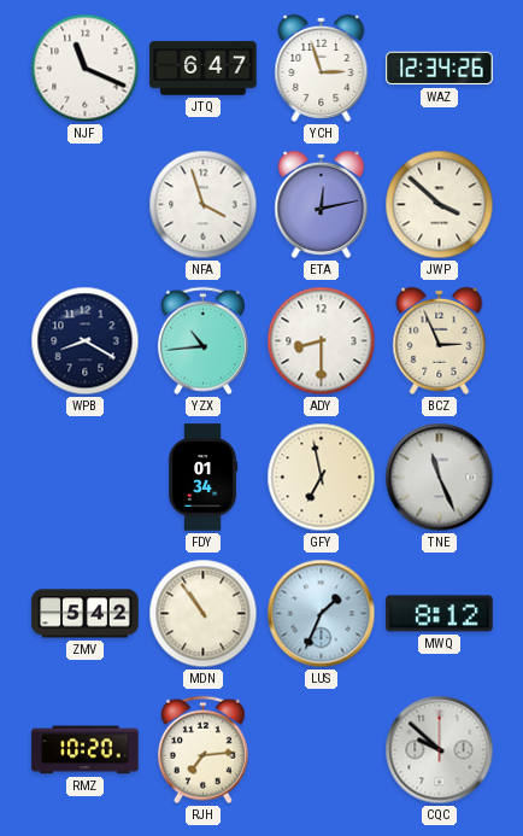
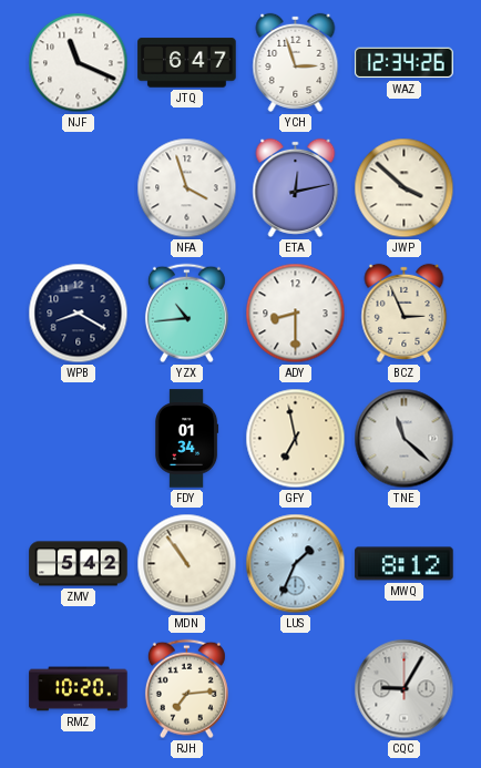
TNE: 11:26 -> 11:22
CQC: 9:52 -> 9:05
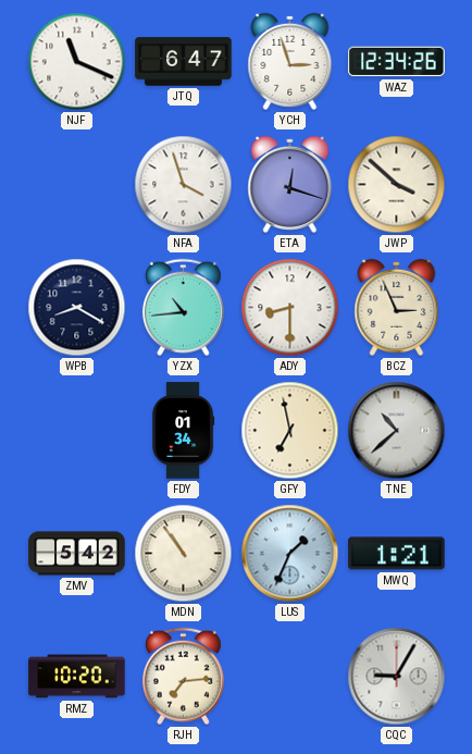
ETA: 12:13 -> 12:18
TNE: 11:22 -> 10:38
MWQ: 8:12 -> 1:21
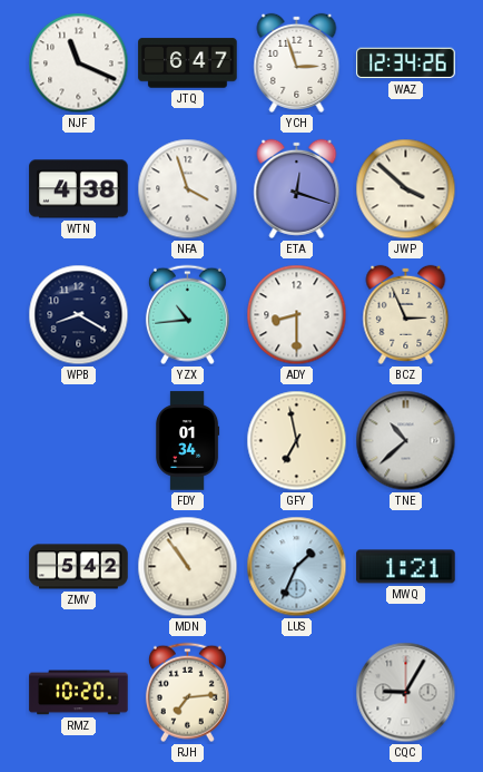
WTN: none -> 4:38
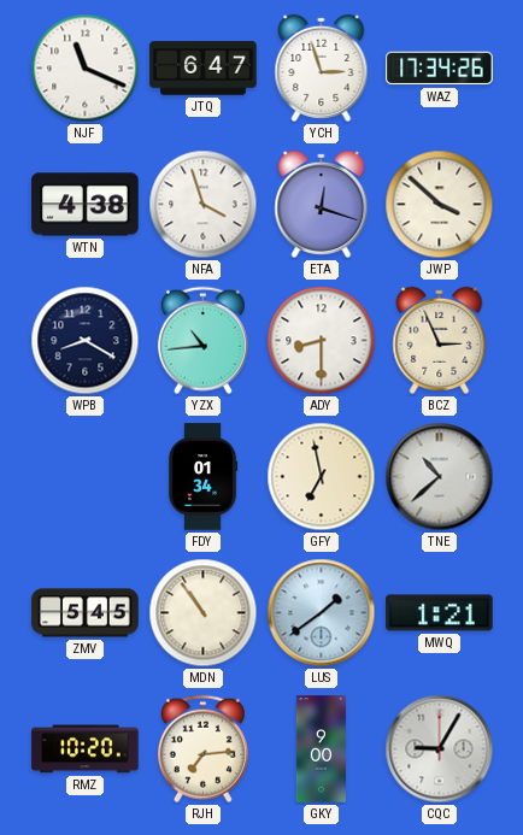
WAZ: 12:34 -> 17:34
ZMV: 5:42 -> 5:45
LUS: 1:34 -> 1:39
GKY: none -> 9:00
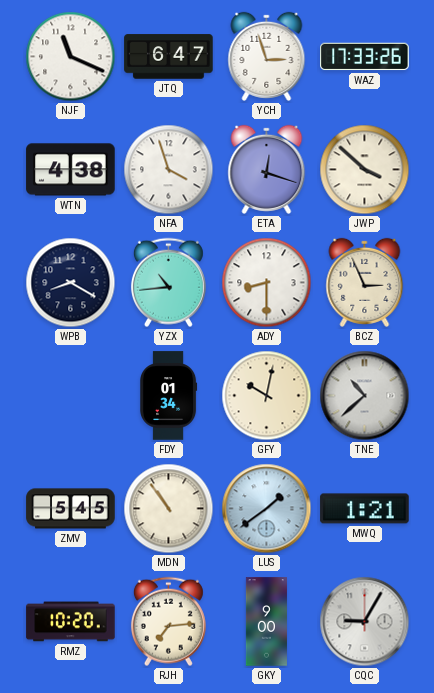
WAZ: 17:34 -> 17:33
GFY: 6:58 -> 10:02
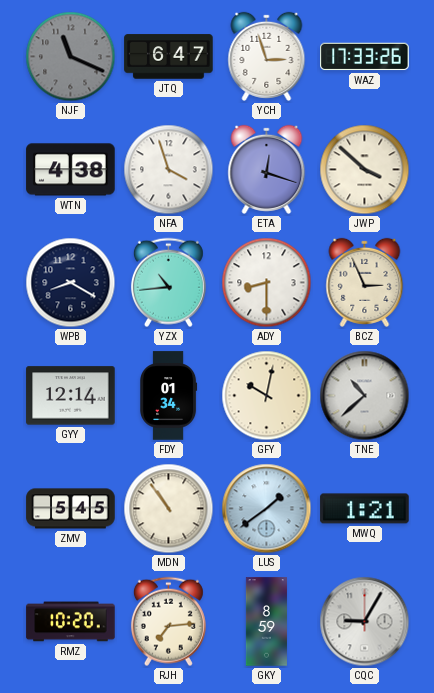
NJF dial: white -> grey
GYY: none -> 12:14
GKY: 9:00 -> 8:59
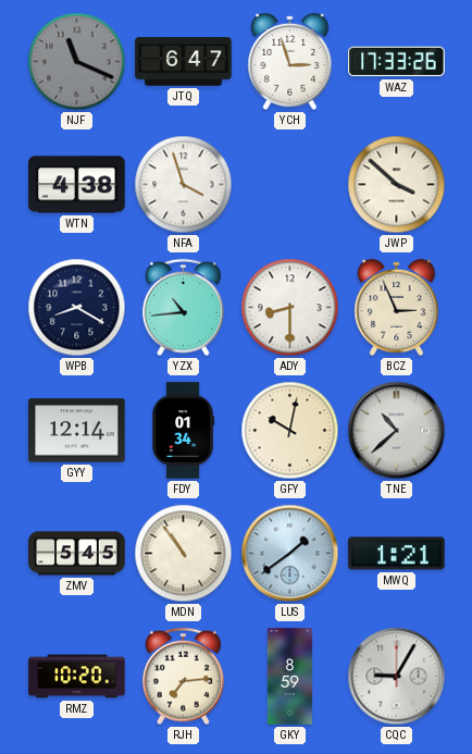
ETA: 12:18 -> none
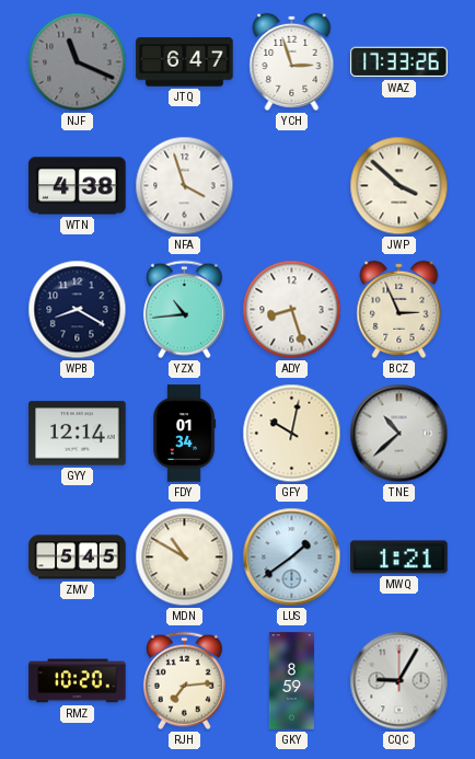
ADY: 8:30 -> 8:27
MDN: 10:54 -> 10:50
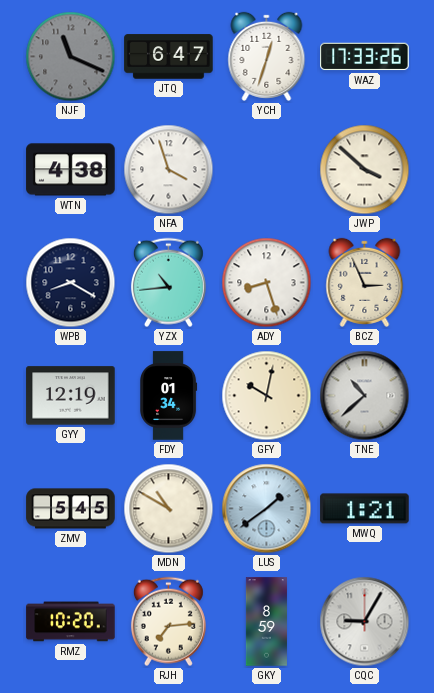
YCH: 2:57 -> 12:33
GYY: 12:14 -> 12:19
